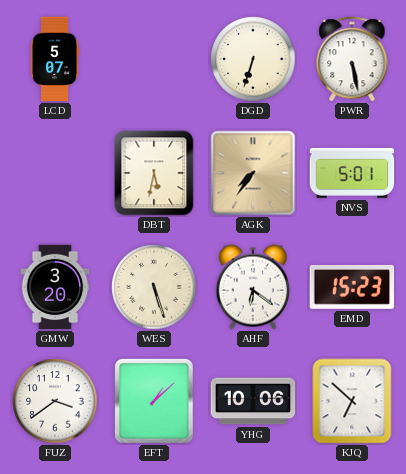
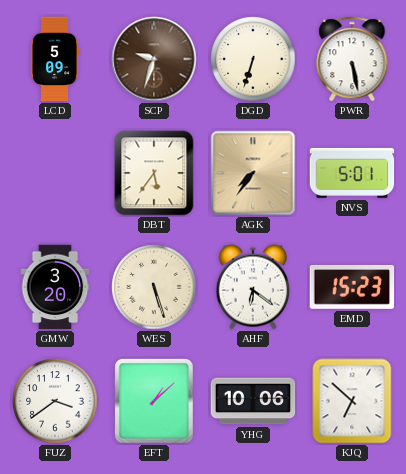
LCD: 5:07 -> 5:09
SCP: none -> 9:33
DBT: 5:32 -> 5:36
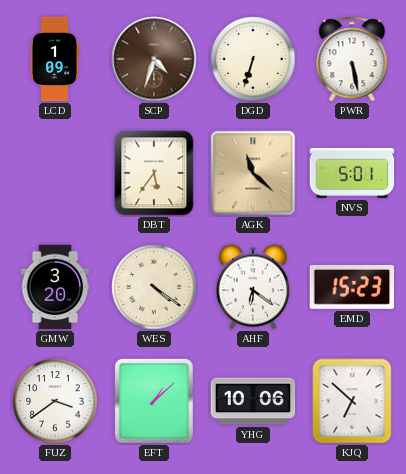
LCD: 5:09 -> 1:09
SCP: 9:33 -> 4:33
AGK: 7:36 -> 11:22
WES: 5:27 -> 4:21
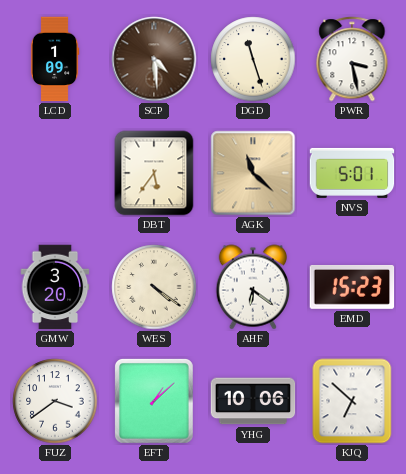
SCP: 4:33 -> 4:29
DGD: 6:33 -> 11:27
PWR: 5:28 -> 3:28
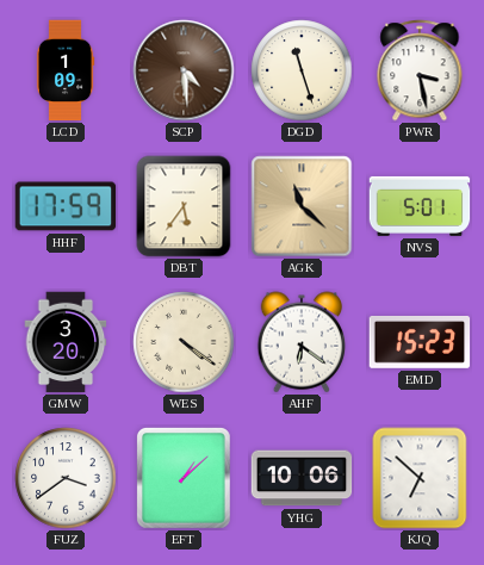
HHF: none -> 17:59
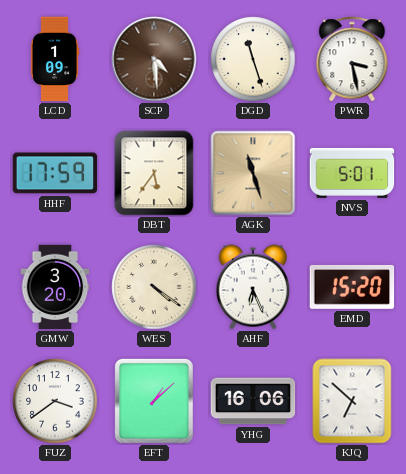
AGK: 11:22 -> 11:27
AHF: 6:21 -> 6:26
EMD: 15:23 -> 15:20
YHG: 10:06 -> 16:06
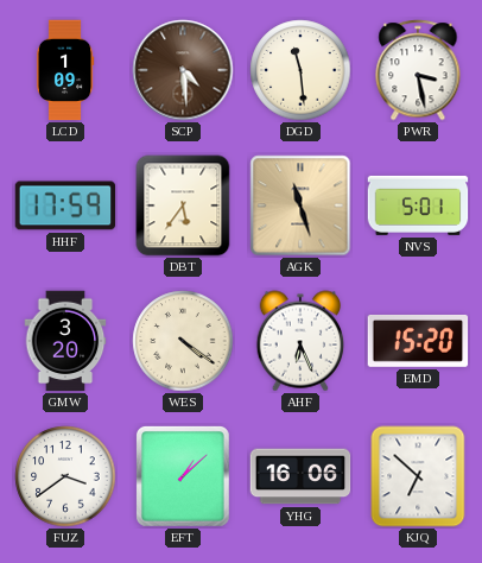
DGD: 11:27 -> 11:29
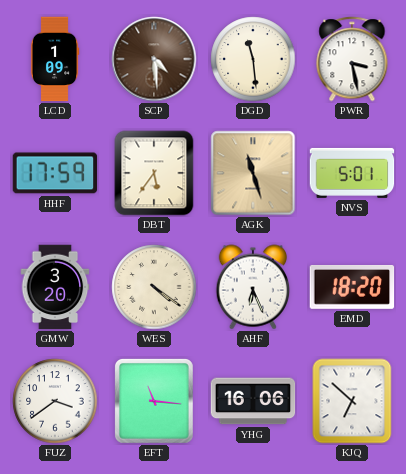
EMD: 15:20 -> 18:20
EFT: 1:08 -> 11:16
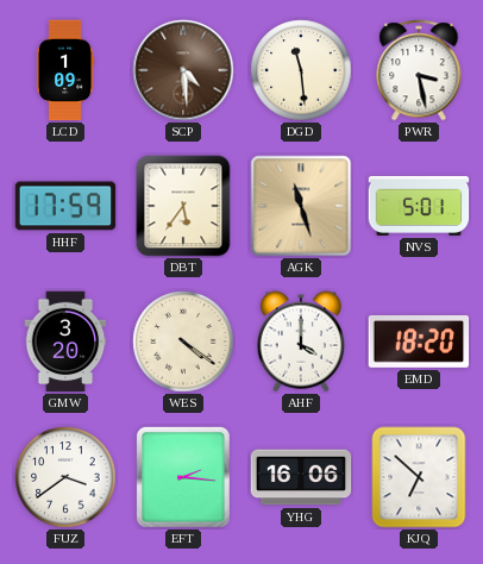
AHF: 6:26 -> 4:00
EFT: 11:16 -> 2:16
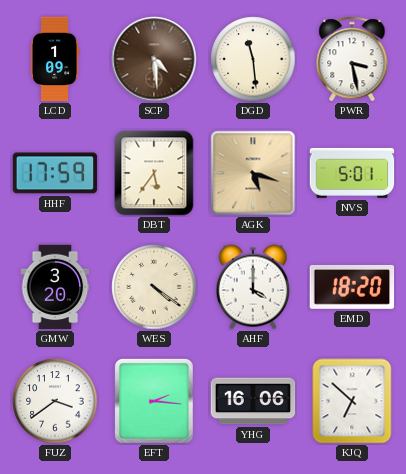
AGK: 11:27 -> 5:18
